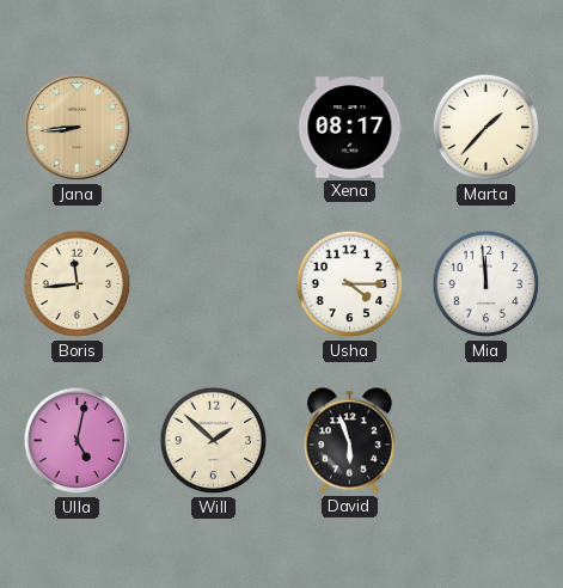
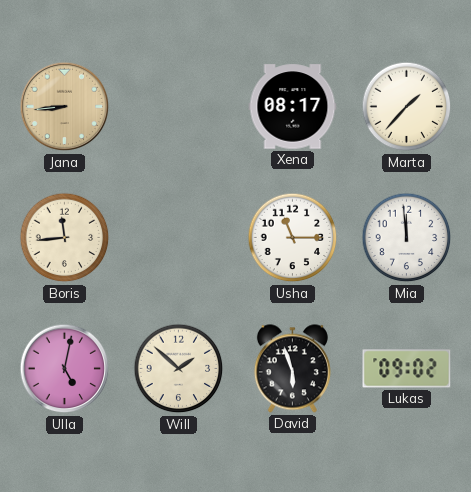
Usha: 4:15 -> 11:15
Lukas: none -> 09:02
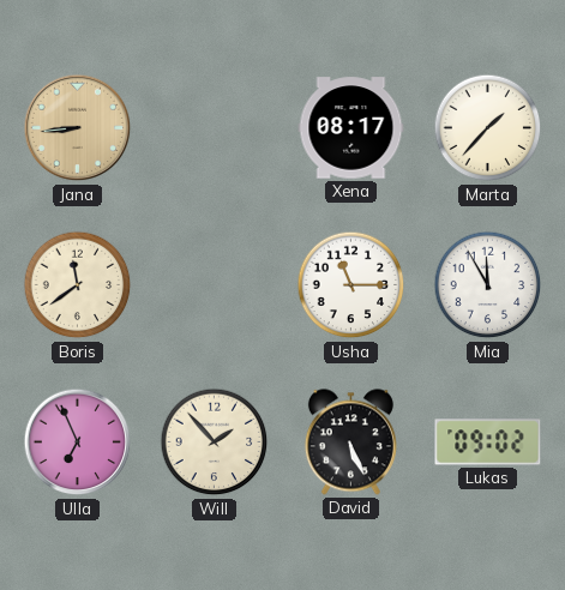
Boris: 11:44 -> 11:39
Mia: 11:59 -> 11:55
Ulla: 5:02 -> 6:56
Will: 1:52 -> 1:53
David: 5:57 -> 5:26
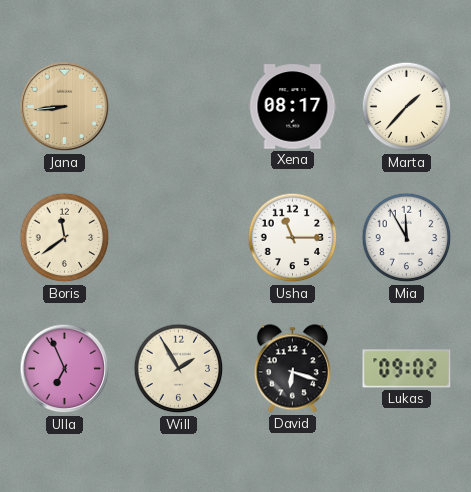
Will: 1:53 -> 1:55
David: 5:26 -> 6:18
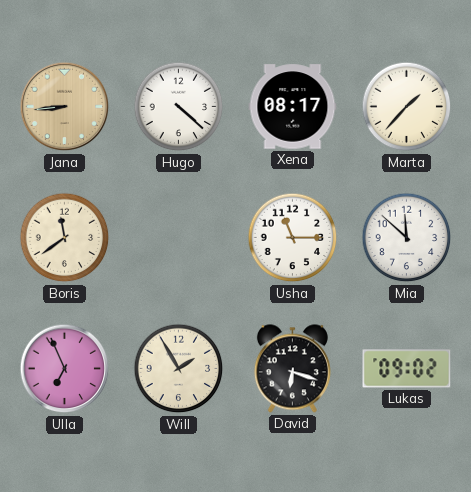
Hugo: none -> 4:22
Mia: 11:55 -> 11:52
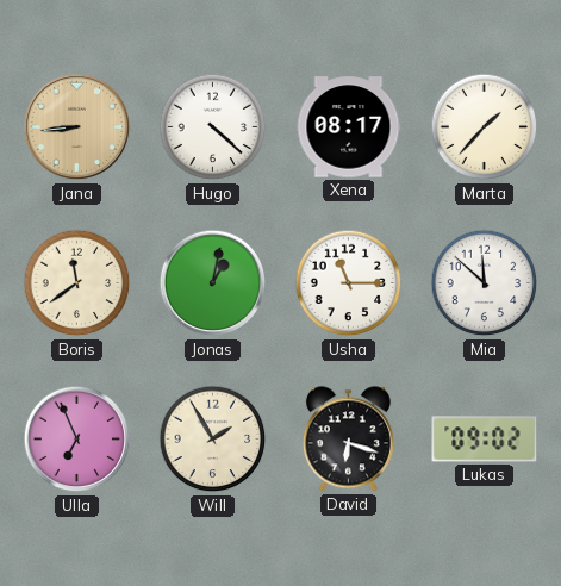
Jonas: none -> 1:02
